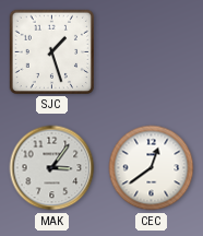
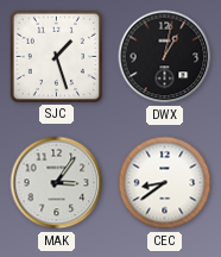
DWX: none -> 1:02
CEC: 12:39 -> 8:39
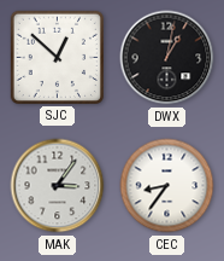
SJC: 1:27 -> 12:52
CEC: 8:39 -> 8:36
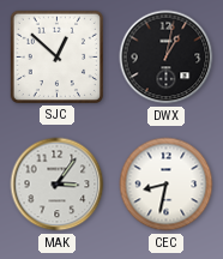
CEC: 8:36 -> 8:32
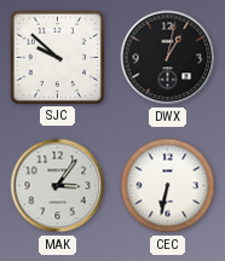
SJC: 12:52 -> 9:52
CEC: 8:32 -> 6:32
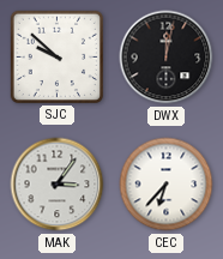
DWX: 1:02 -> 12:02
CEC: 6:32 -> 6:37
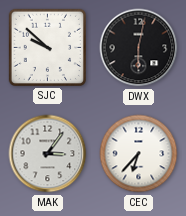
DWX: 12:02 -> 6:02
